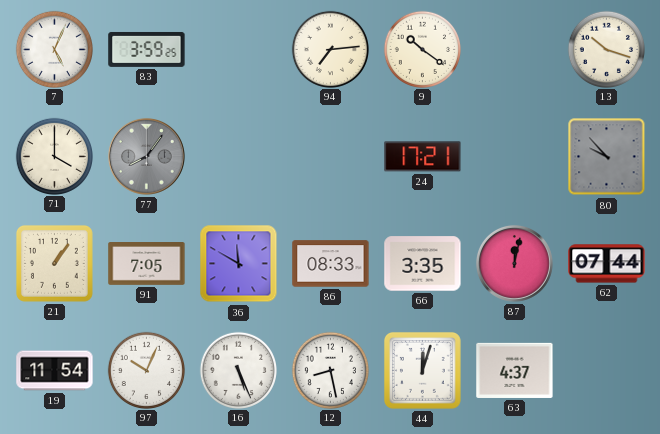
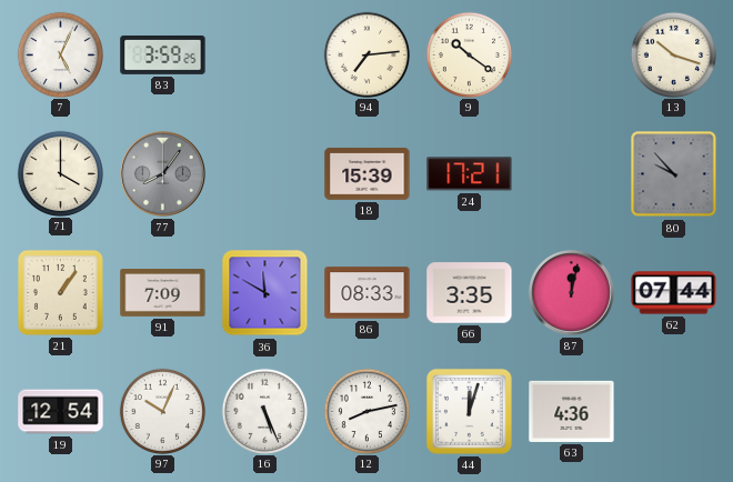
18: none -> 15:39
91: 7:05 -> 7:09
19: 11:54 -> 12:54
12: 8:28 -> 8:13
63: 4:37 -> 4:36
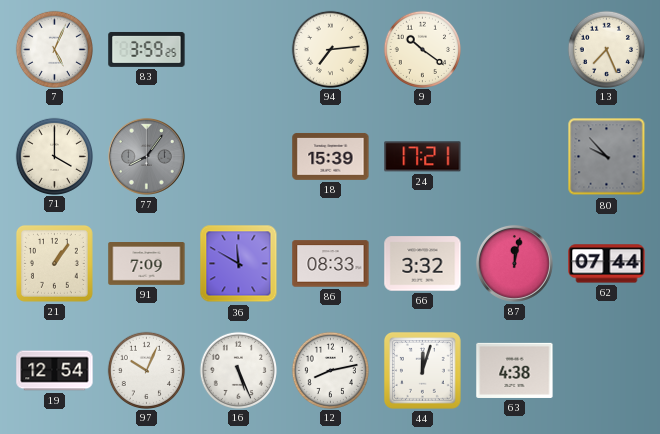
13: 10:18 -> 7:26
66: 3:35 -> 3:32
63: 4:36 -> 4:38
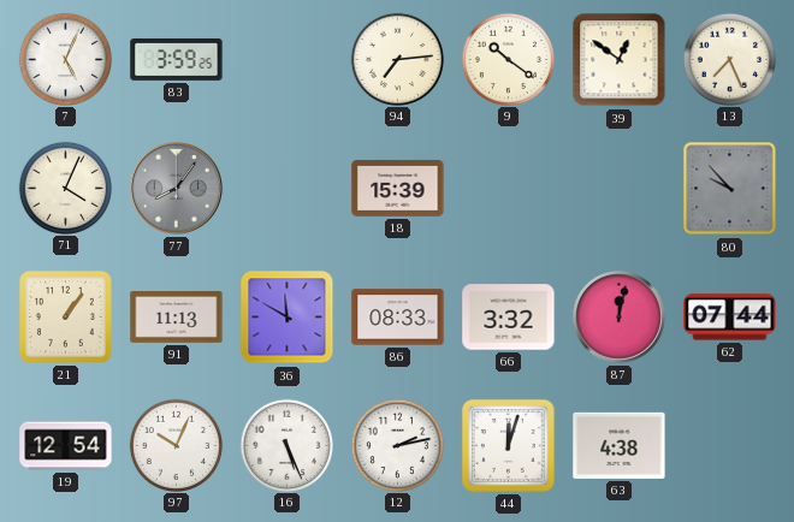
39: none -> 12:51
71: 4:00 -> 4:04
24: 17:21 -> none
91: 7:09 -> 11:13
12: 8:13 -> 2:13
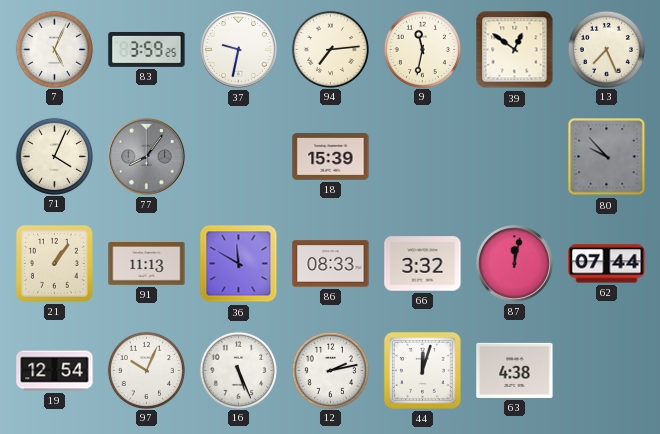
37: none -> 9:32
9: 10:21 -> 11:32
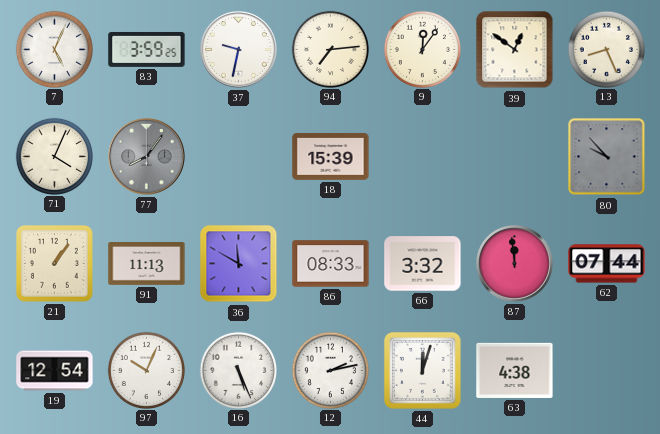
9: 11:32 -> 12:06
13: 7:26 -> 8:26
87: 12:02 -> 11:59
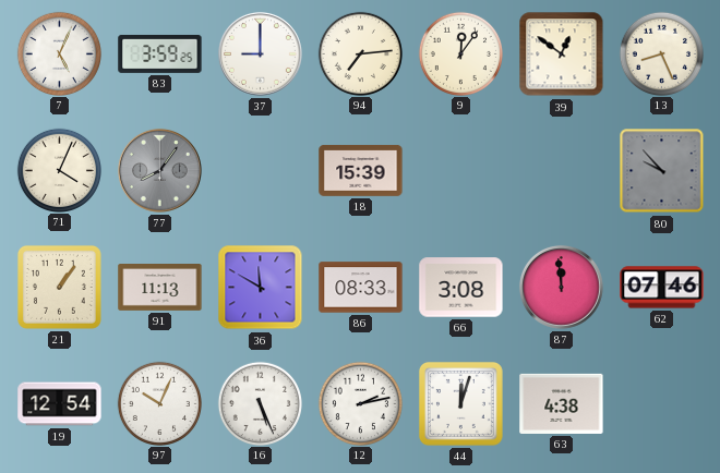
37: 9:32 -> 9:00
66: 3:32 -> 3:08
62: 07:44 -> 07:46
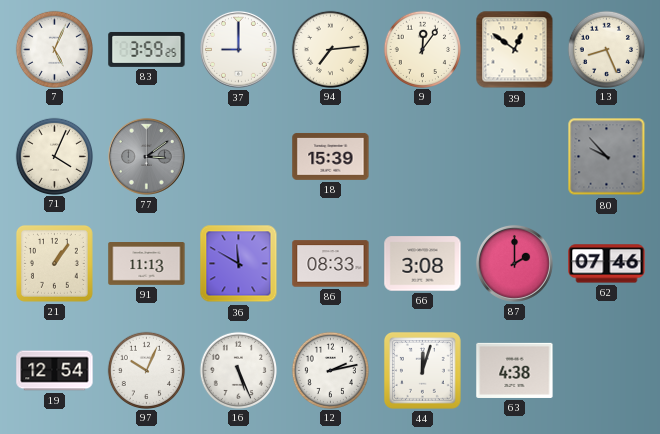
77: 8:06 -> 3:09
87: 11:59 -> 2:00
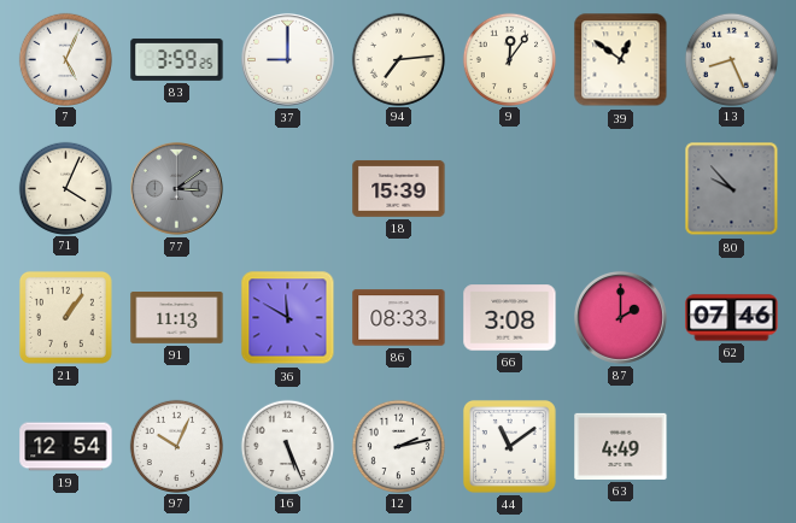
44: 12:03 -> 11:09
63: 4:38 -> 4:49
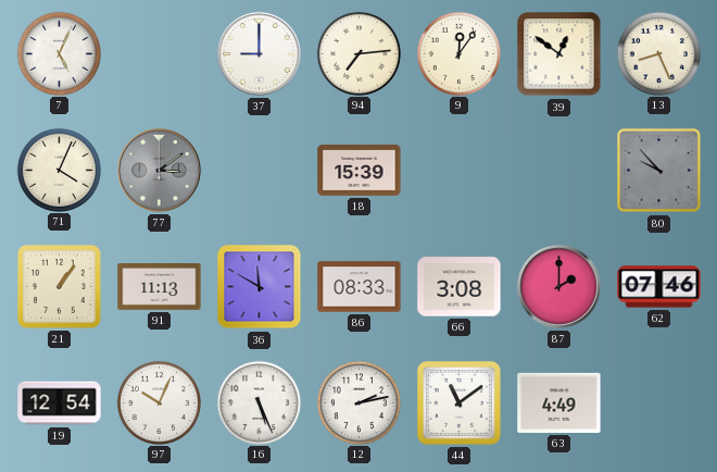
83: 3:59 -> none
